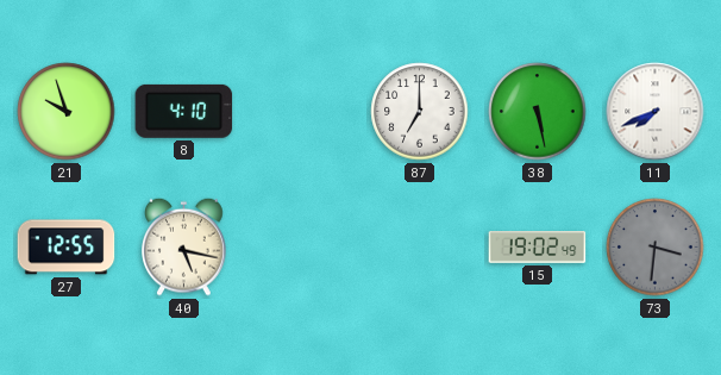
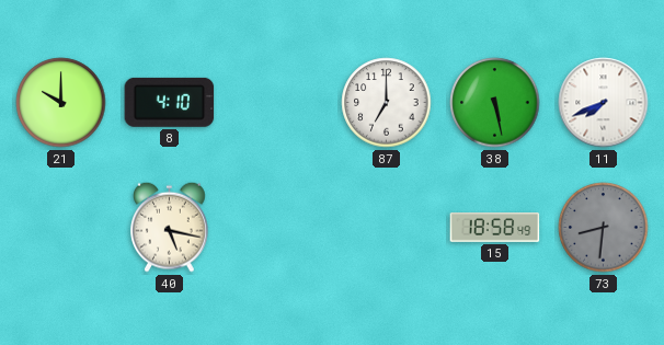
21: 9:57 -> 10:00
27: 12:55 -> none
15: 19:02 -> 18:58
73: 3:31 -> 8:31
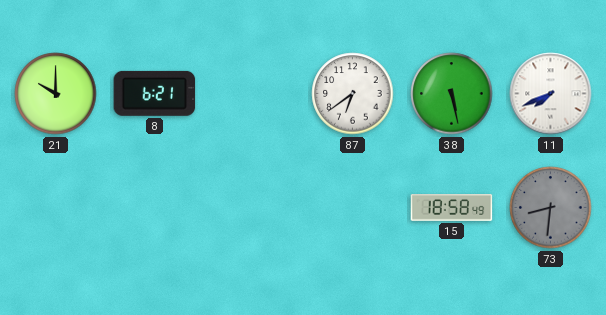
8: 4:10 -> 6:21
87: 7:00 -> 6:39
40: 5:17 -> none
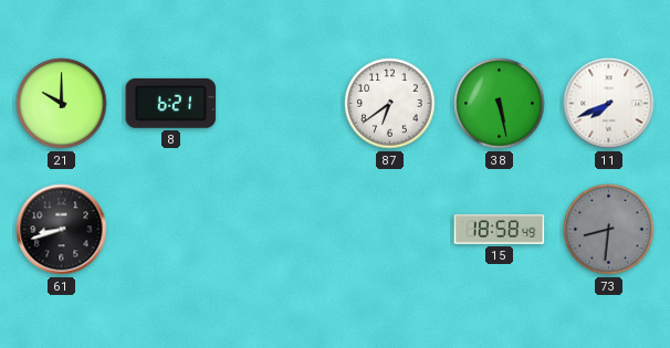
61: none -> 8:42
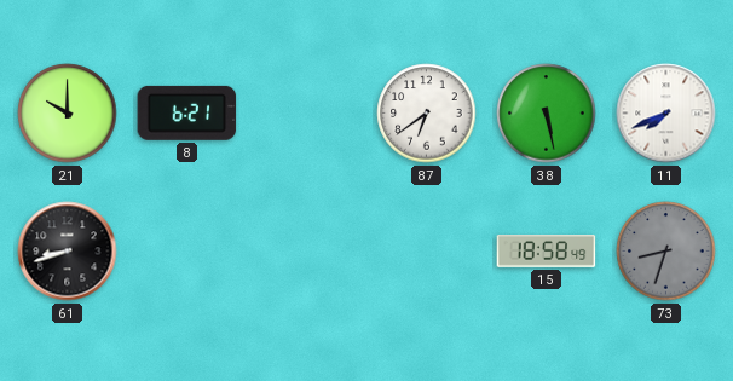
73: 8:31 -> 8:33
